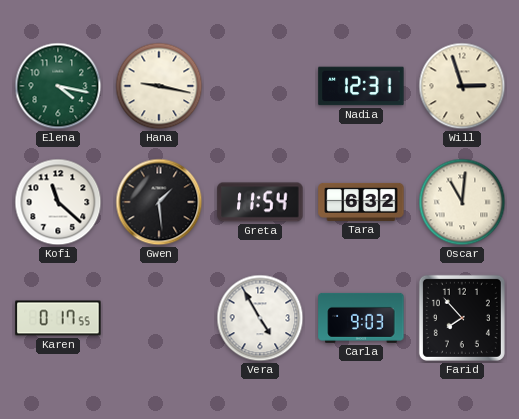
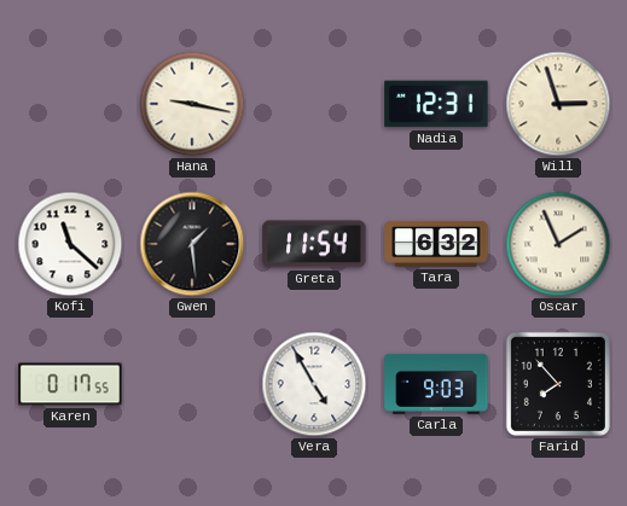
Elena: 4:17 -> none
Oscar: 11:01 -> 1:56
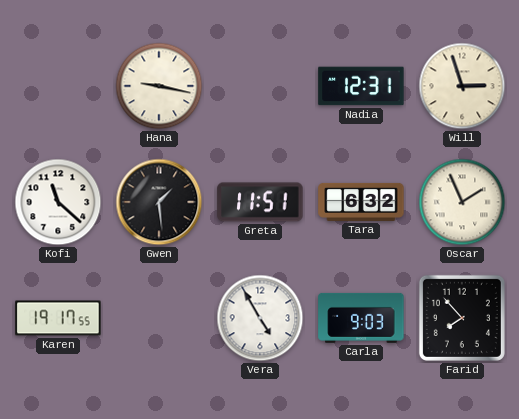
Greta: 11:54 -> 11:51
Karen: 0:17 -> 19:17
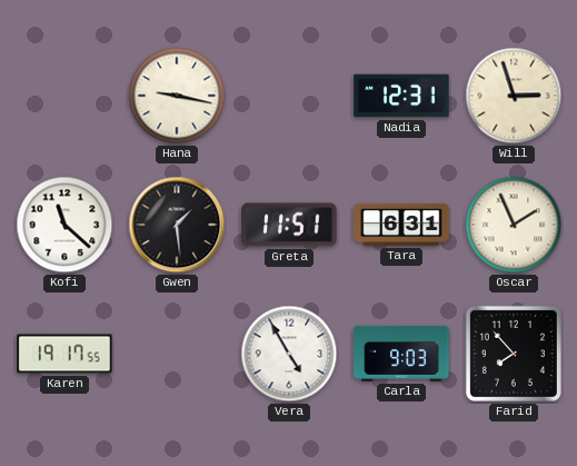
Tara: 6:32 -> 6:31
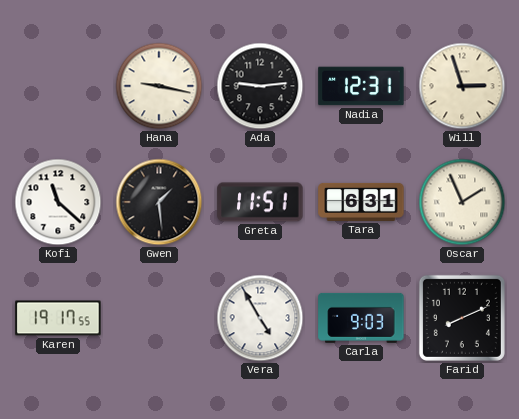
Ada: none -> 9:14
Farid: 7:53 -> 8:11
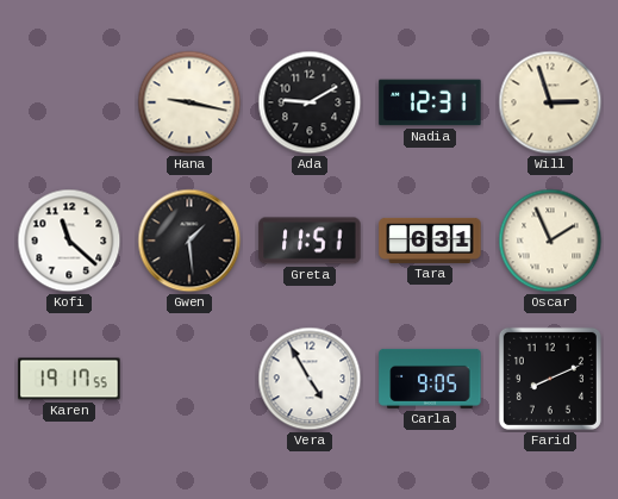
Ada: 9:14 -> 9:10
Carla: 9:03 -> 9:05
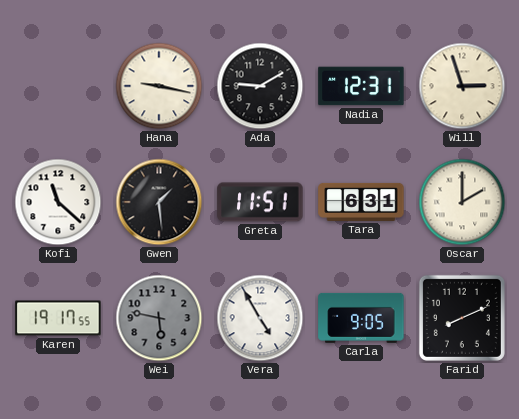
Oscar: 1:56 -> 2:00
Wei: none -> 5:47
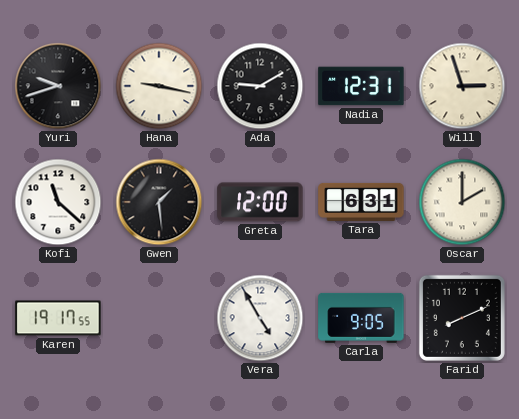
Yuri: none -> 9:42
Greta: 11:51 -> 12:00
Wei: 5:47 -> none
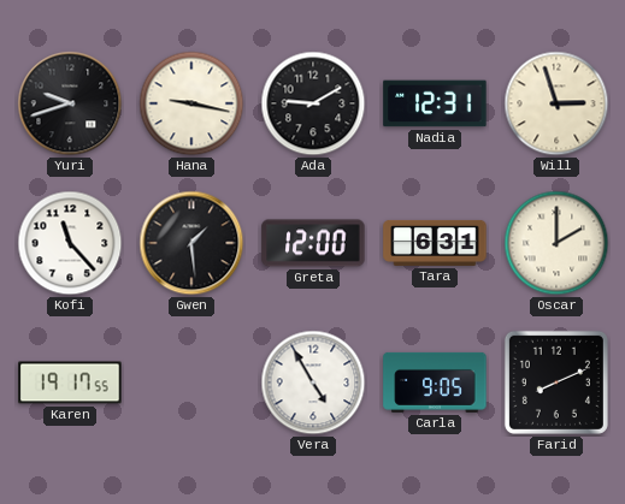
Kofi: 11:22 -> 11:23
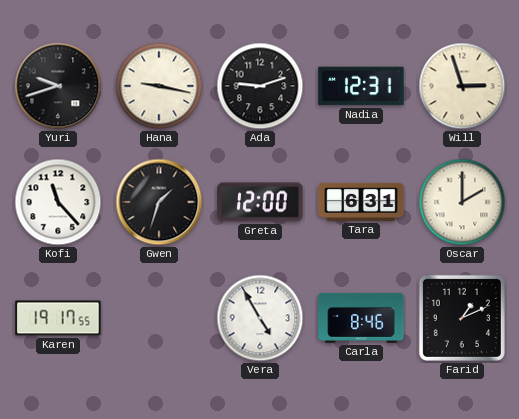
Ada: 9:10 -> 9:12
Gwen: 1:29 -> 1:33
Carla: 9:05 -> 8:46
Farid: 8:11 -> 1:11
